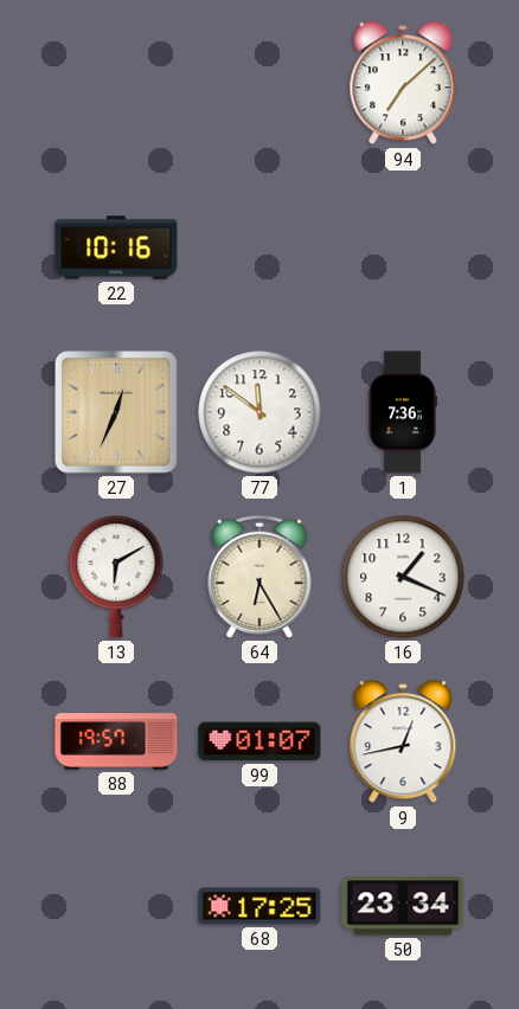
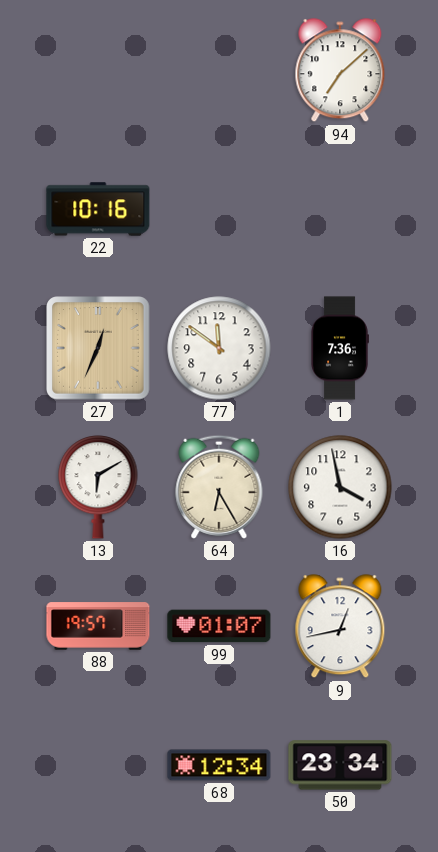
16: 1:19 -> 3:58
68: 17:25 -> 12:34
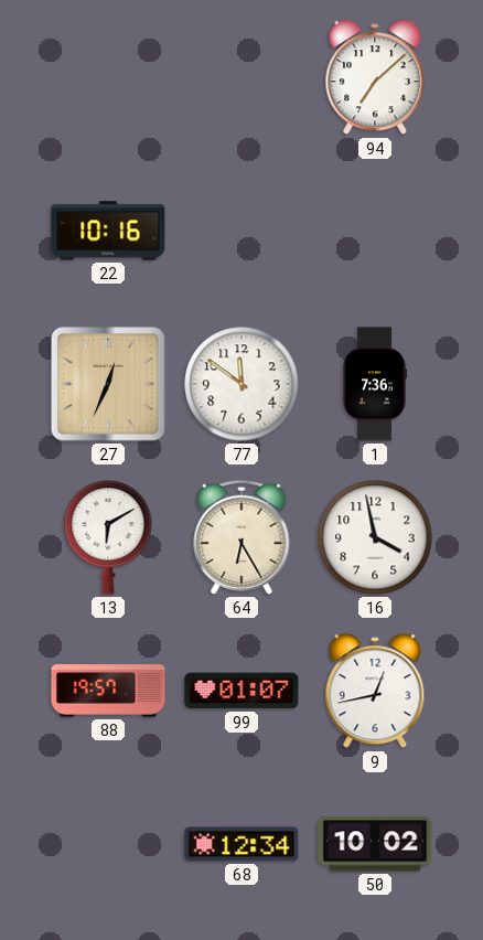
50: 23:34 -> 10:02
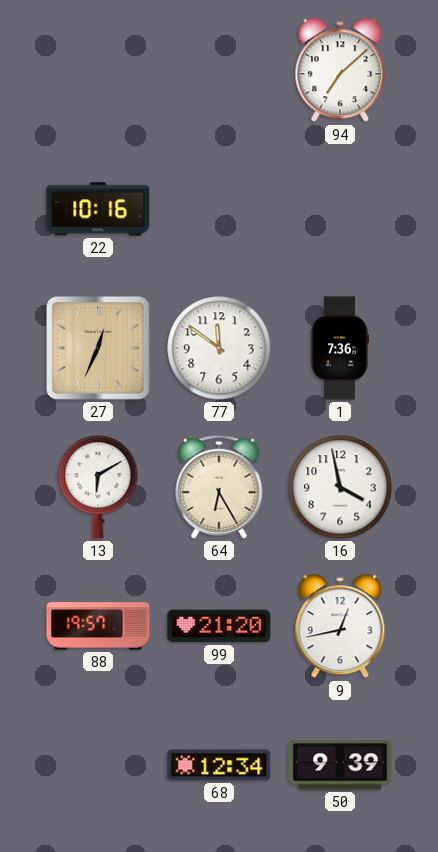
99: 01:07 -> 21:20
50: 10:02 -> 9:39
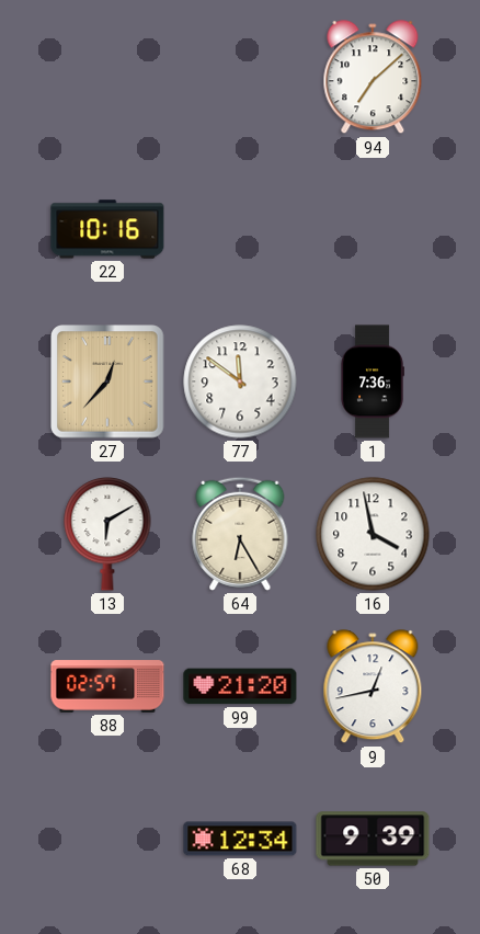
27: 12:34 -> 12:37
88: 19:57 -> 02:57
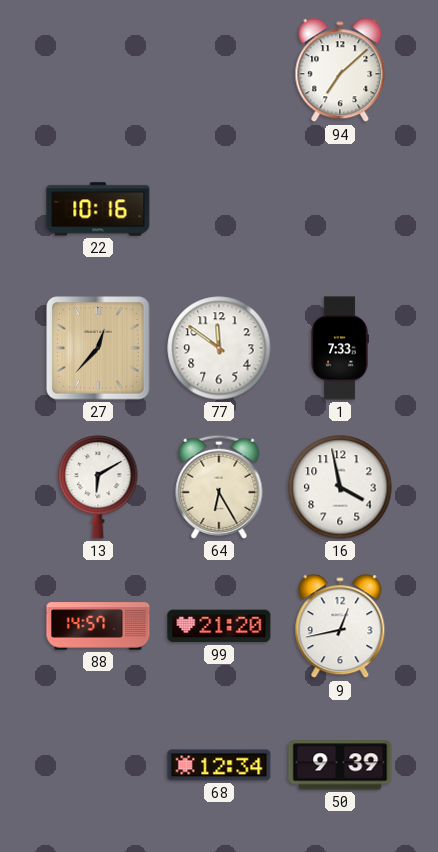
1: 7:36 -> 7:33
88: 02:57 -> 14:57
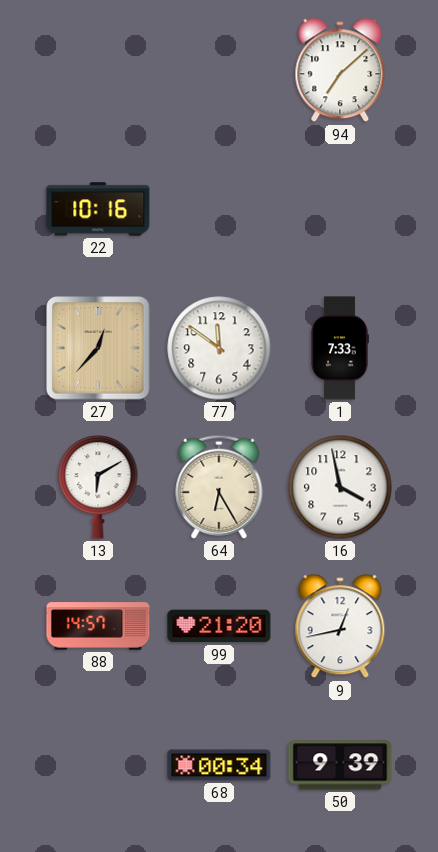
68: 12:34 -> 00:34
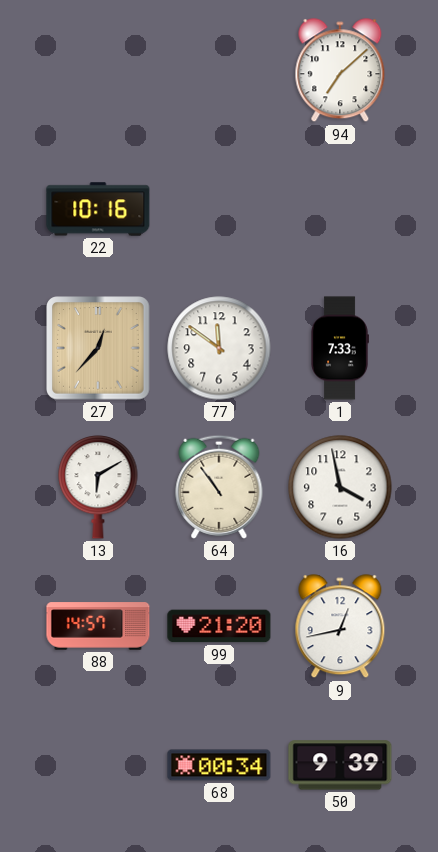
64: 6:25 -> 10:54
